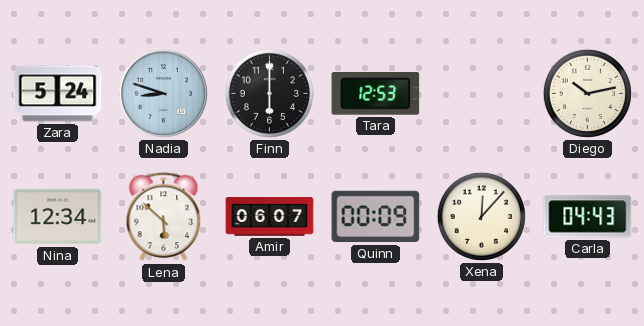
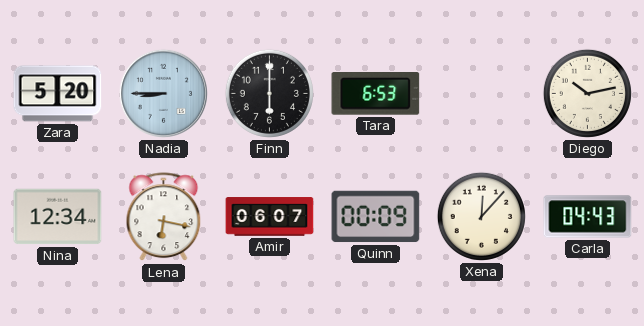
Zara: 5:24 -> 5:20
Nadia: 8:48 -> 8:45
Tara: 12:53 -> 6:53
Lena: 5:52 -> 6:17
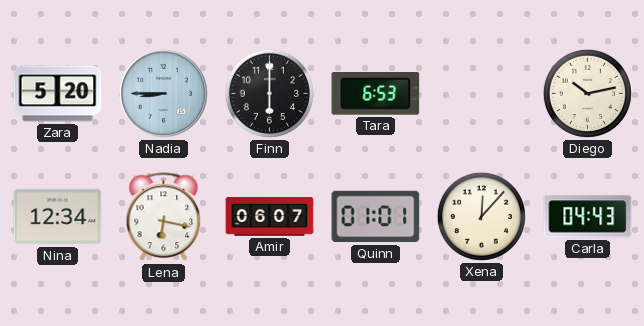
Quinn: 00:09 -> 01:01
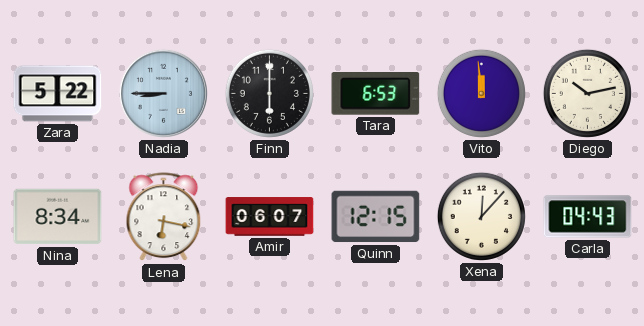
Zara: 5:20 -> 5:22
Vito: none -> 11:59
Nina: 12:34 -> 8:34
Quinn: 01:01 -> 12:15
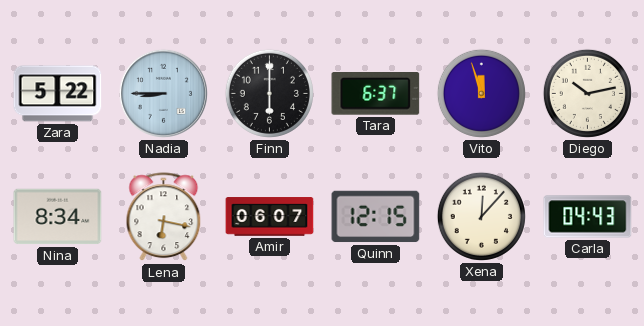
Tara: 6:53 -> 6:37
Vito: 11:59 -> 11:57
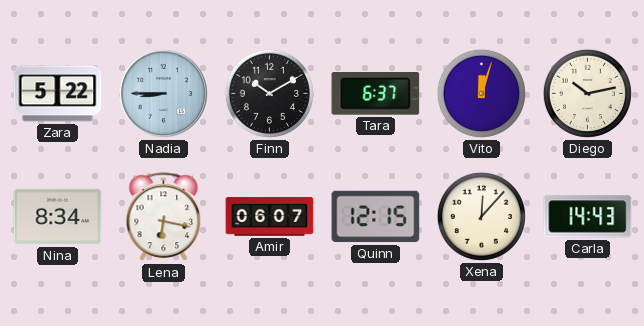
Finn: 6:00 -> 10:10
Vito: 11:57 -> 12:03
Carla: 04:43 -> 14:43
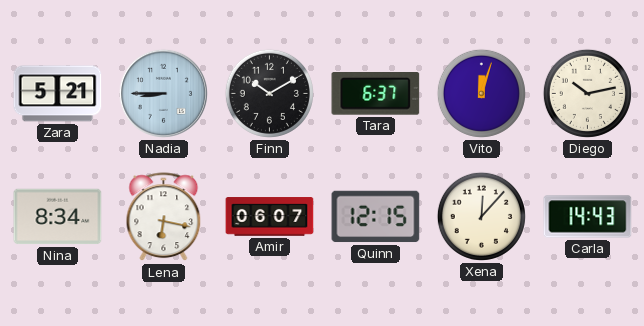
Zara: 5:22 -> 5:21
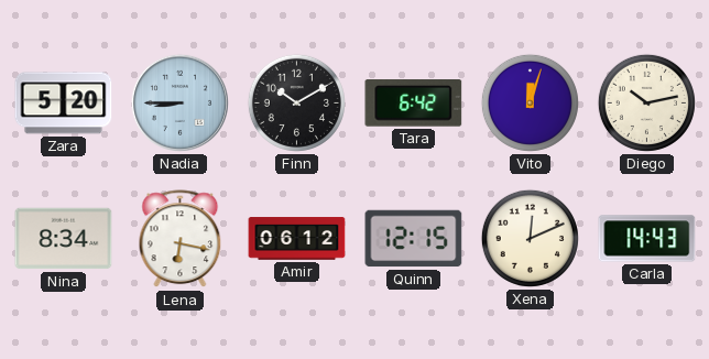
Zara: 5:21 -> 5:20
Tara: 6:37 -> 6:42
Amir: 06:07 -> 06:12
Xena: 12:07 -> 12:11
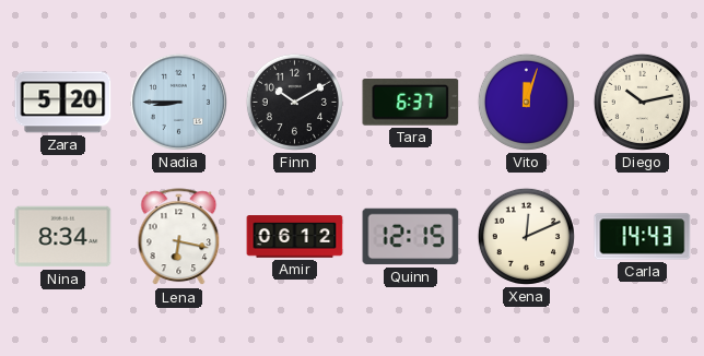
Tara: 6:42 -> 6:37
